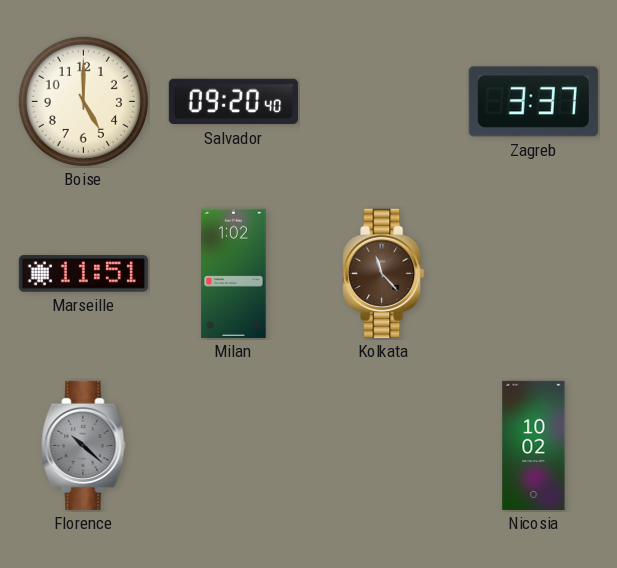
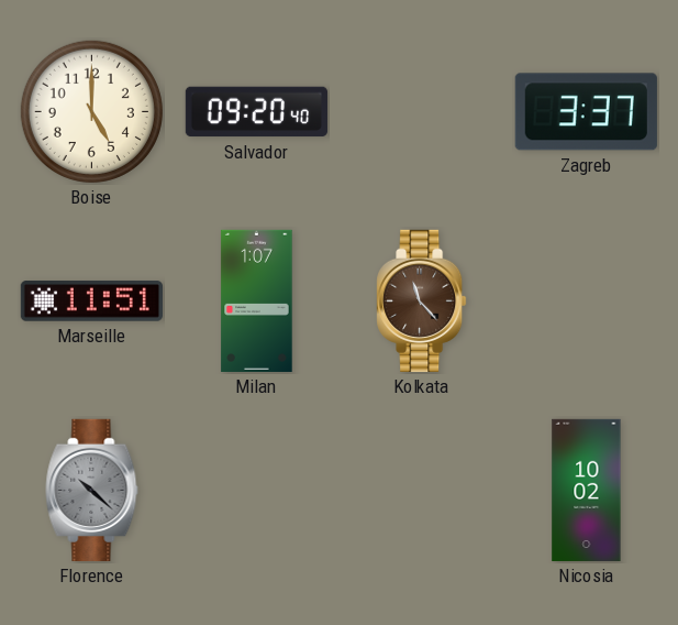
Milan: 1:02 -> 1:07
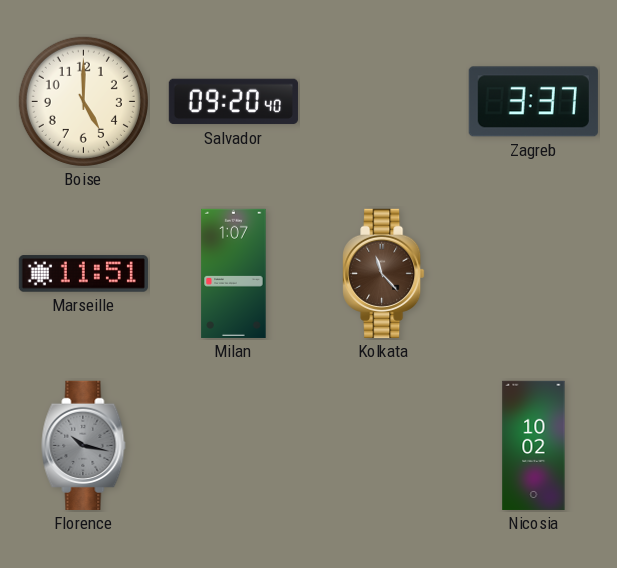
Florence: 10:22 -> 10:17
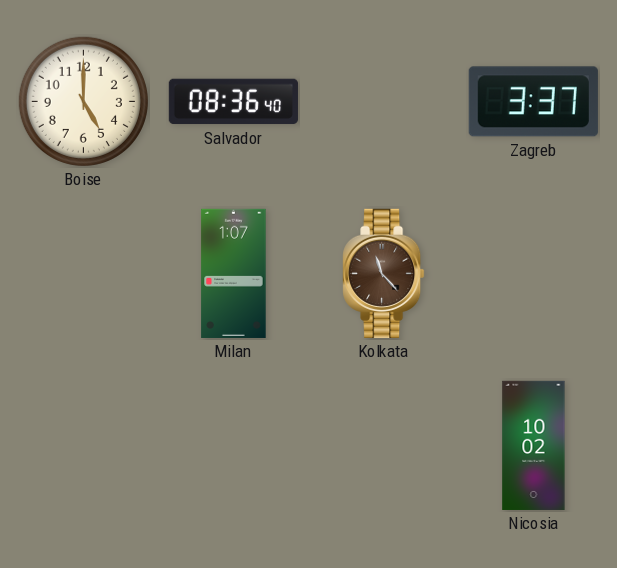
Salvador: 09:20 -> 08:36
Marseille: 11:51 -> none
Florence: 10:17 -> none
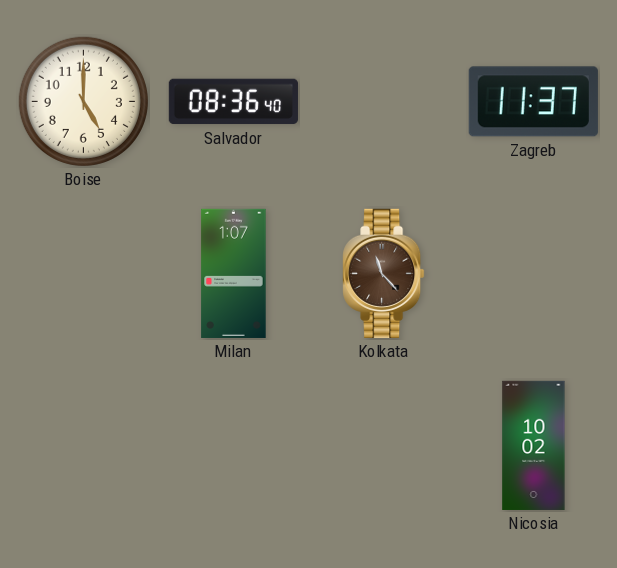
Zagreb: 3:37 -> 11:37
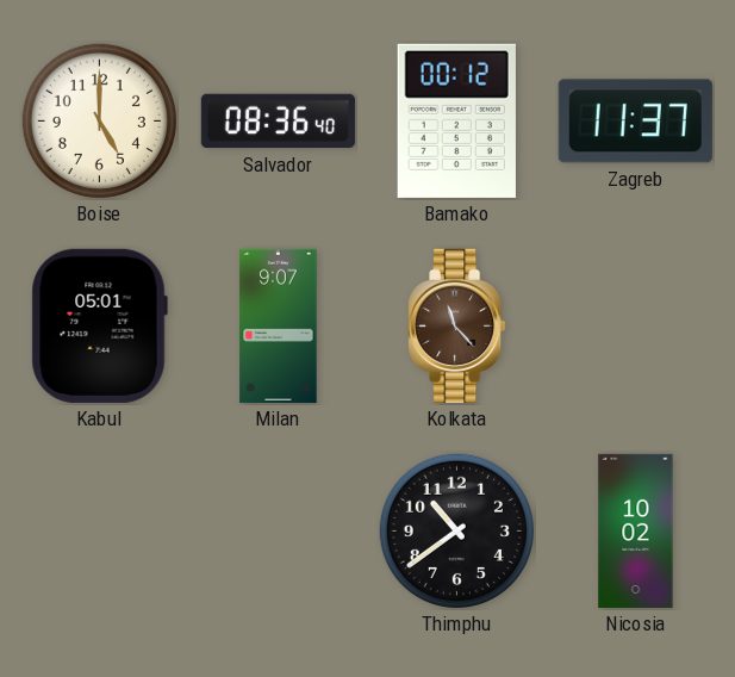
Bamako: none -> 00:12
Kabul: none -> 05:01
Milan: 1:07 -> 9:07
Thimphu: none -> 10:39
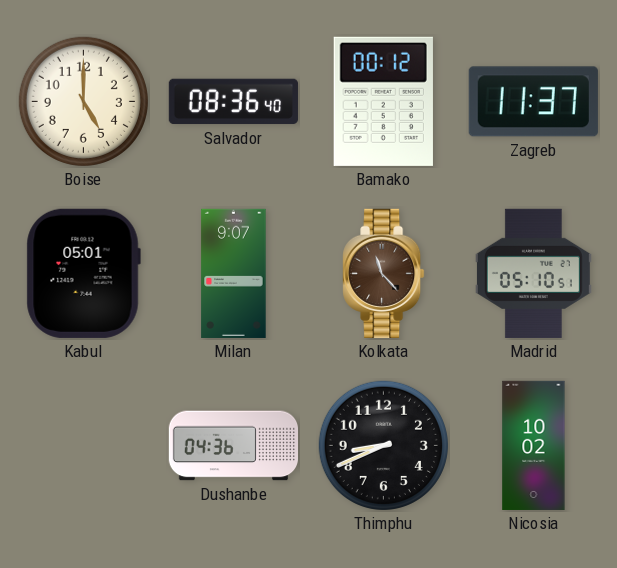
Madrid: none -> 05:10
Dushanbe: none -> 04:36
Thimphu: 10:39 -> 8:41
